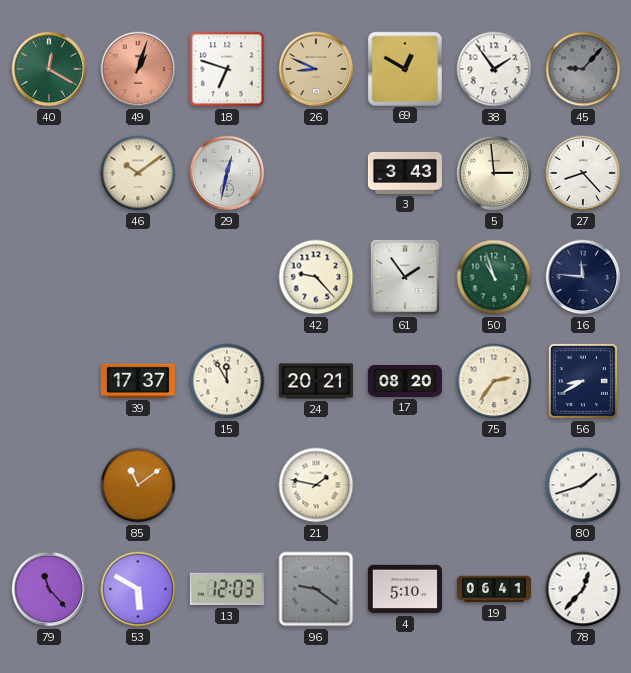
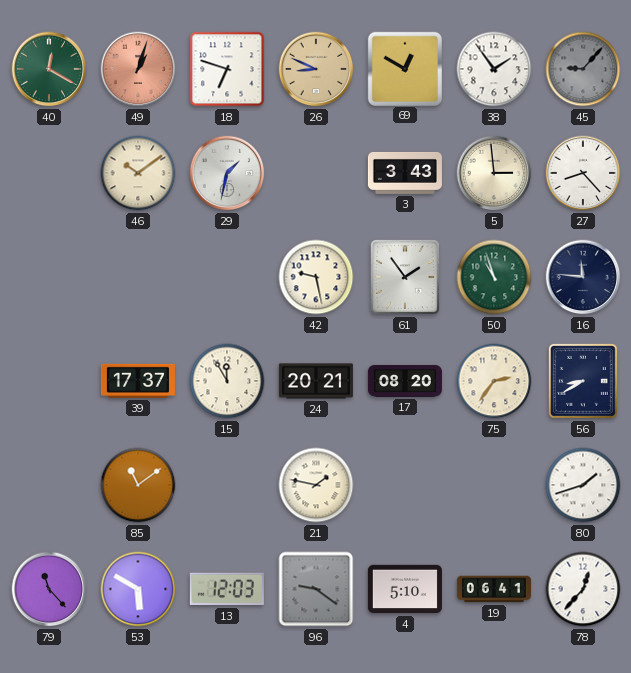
29: 12:32 -> 1:32
42: 9:23 -> 9:28
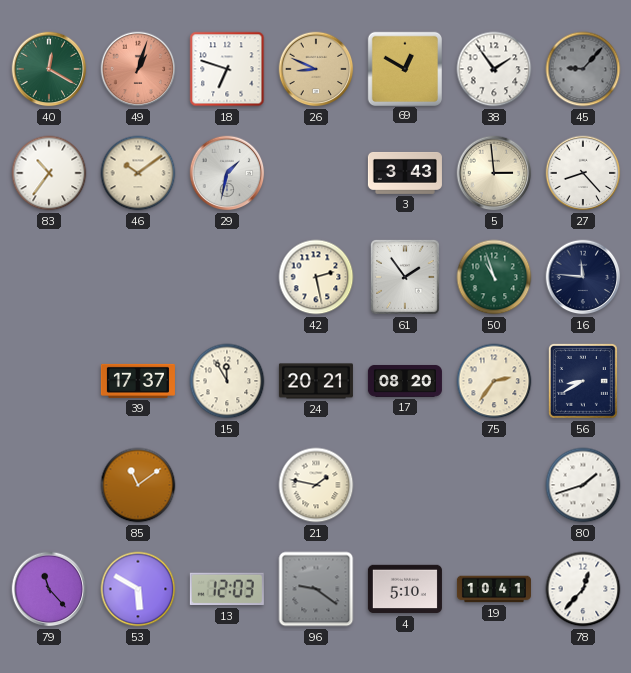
83: none -> 10:36
42: 9:28 -> 2:28
19: 06:41 -> 10:41
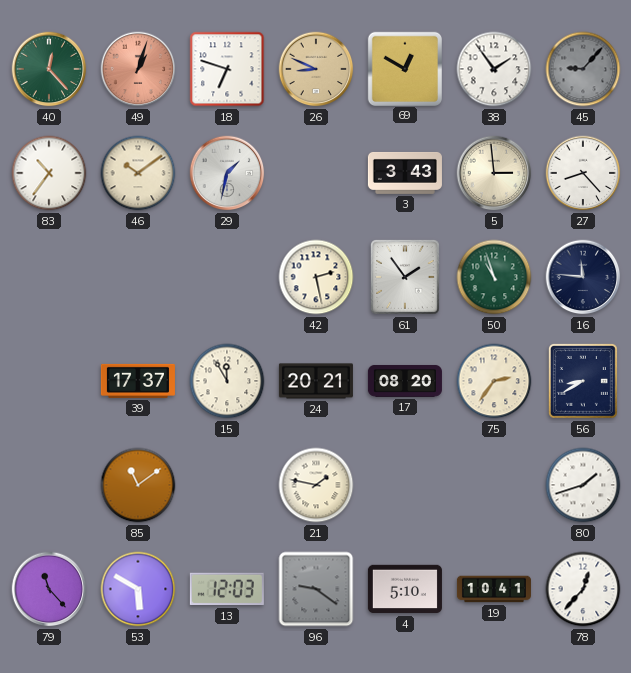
40: 12:20 -> 12:23
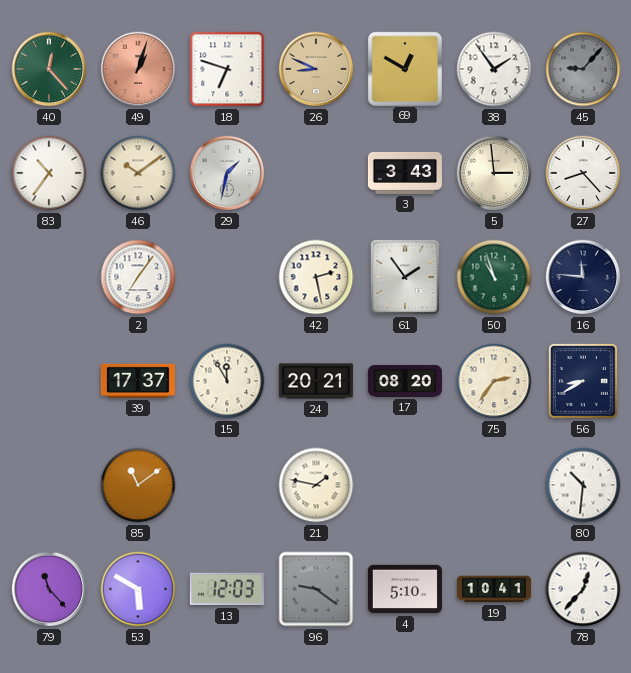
2: none -> 7:06
80: 1:42 -> 10:31
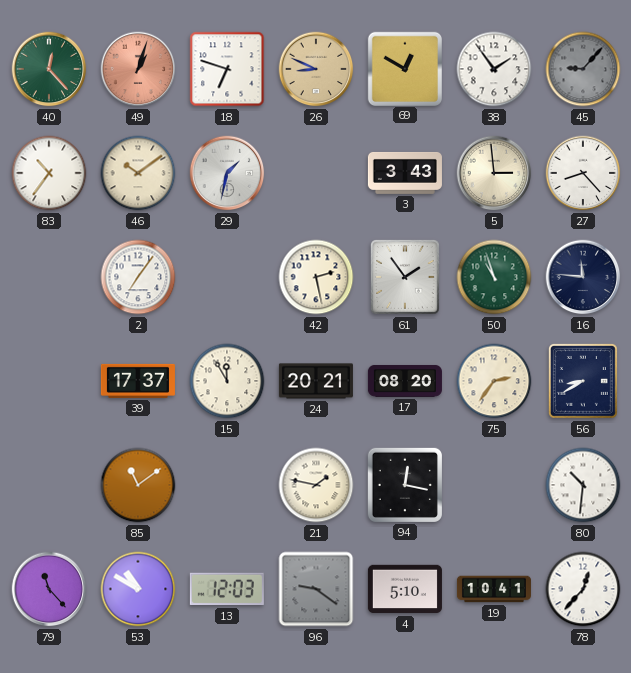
94: none -> 12:17
53: 5:50 -> 10:50
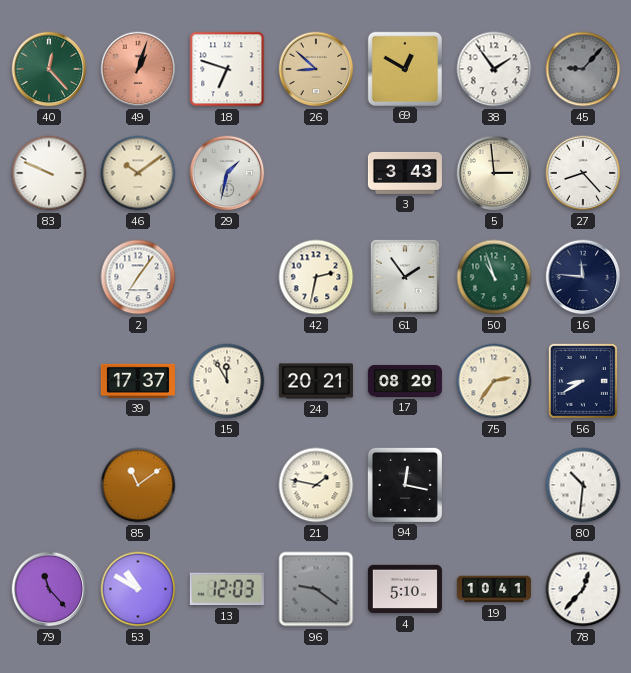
26: 8:49 -> 8:52
83: 10:36 -> 9:49
42: 2:28 -> 2:32
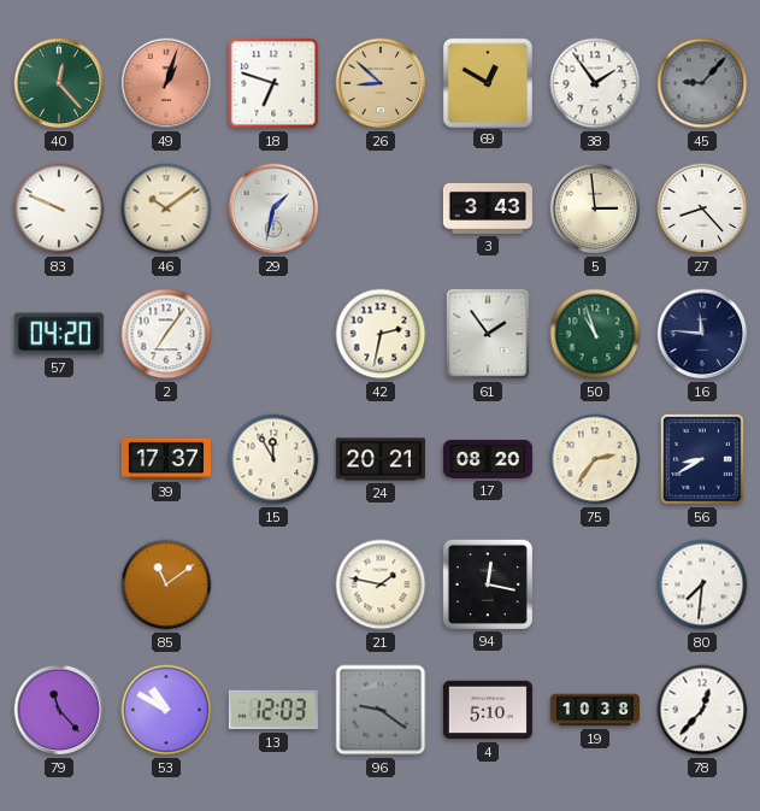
57: none -> 04:20
80: 10:31 -> 7:31
19: 10:41 -> 10:38
